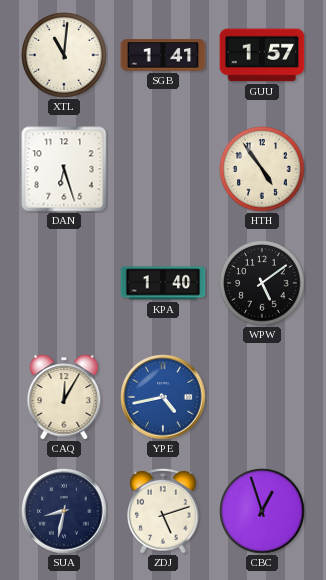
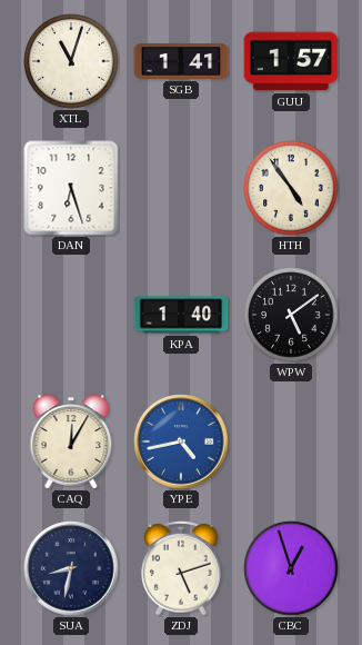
XTL: 11:01 -> 11:03
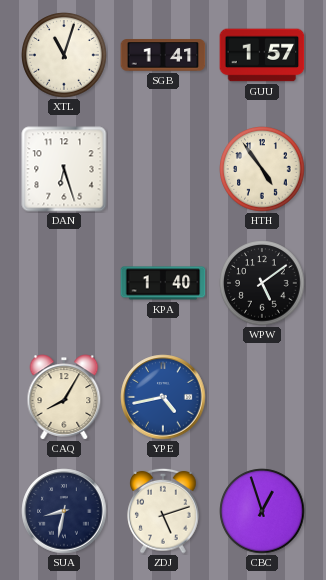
CAQ: 12:05 -> 8:05
